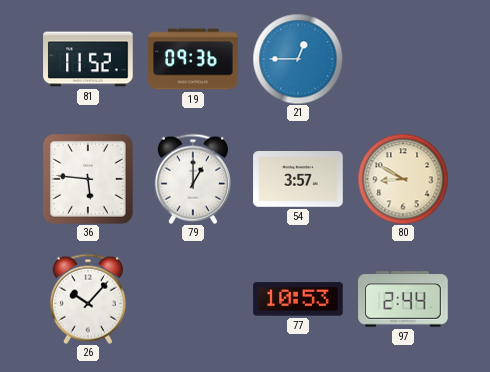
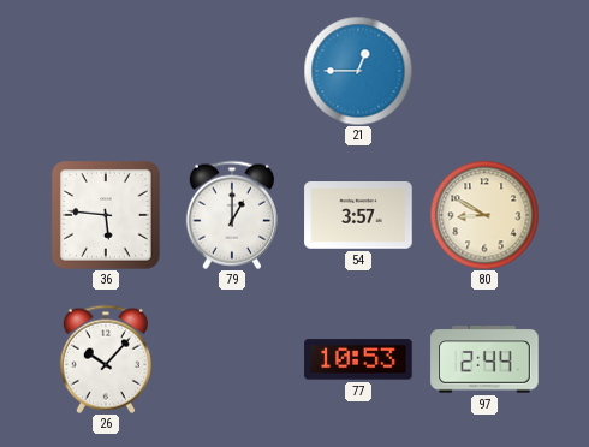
81: 11:52 -> none
19: 09:36 -> none
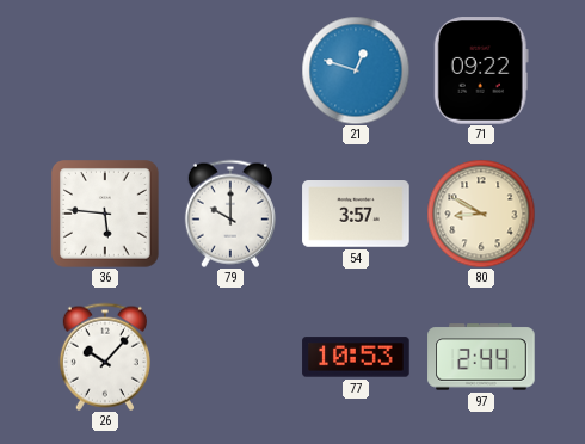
21: 12:45 -> 12:48
71: none -> 09:22
79: 1:00 -> 10:00
